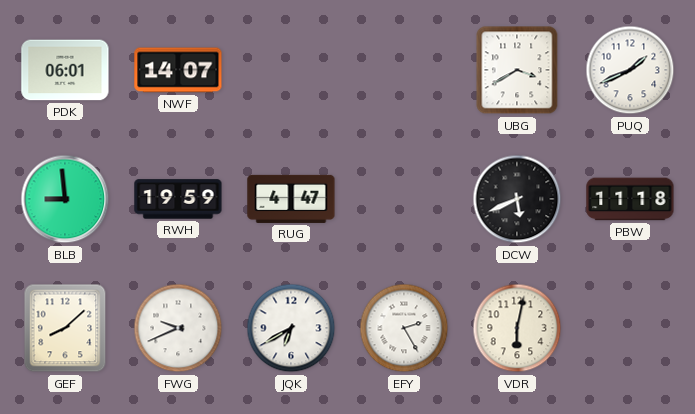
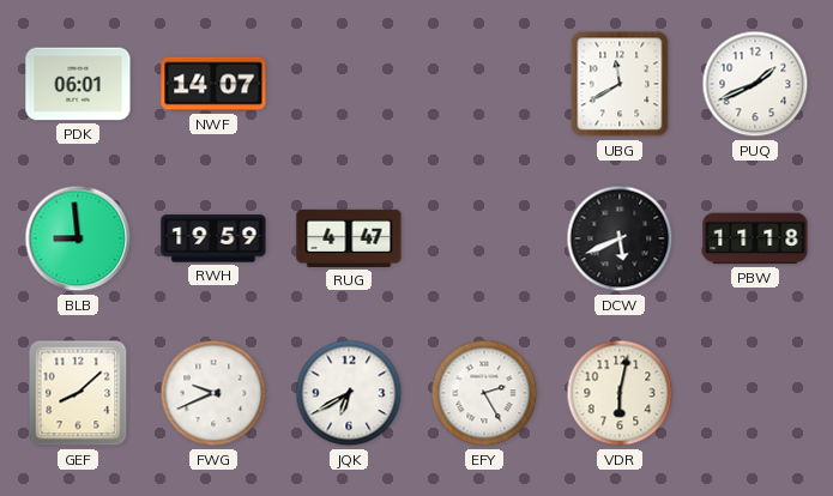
UBG: 3:40 -> 11:40
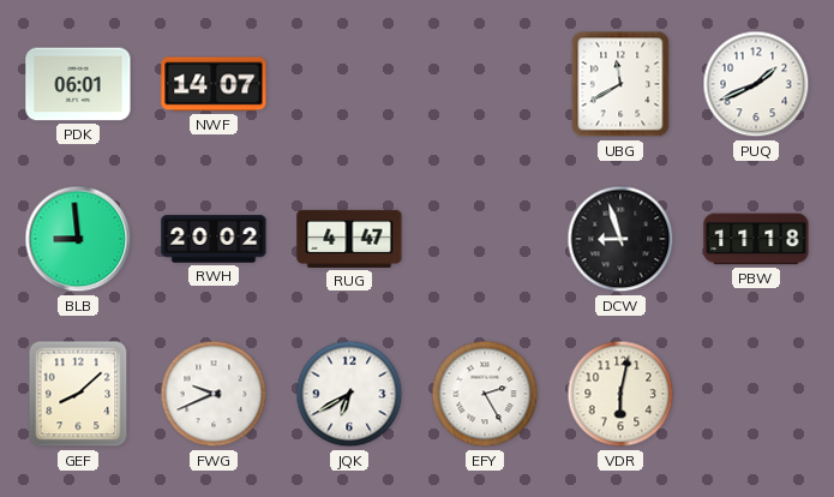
RWH: 19:59 -> 20:02
DCW: 5:41 -> 8:57
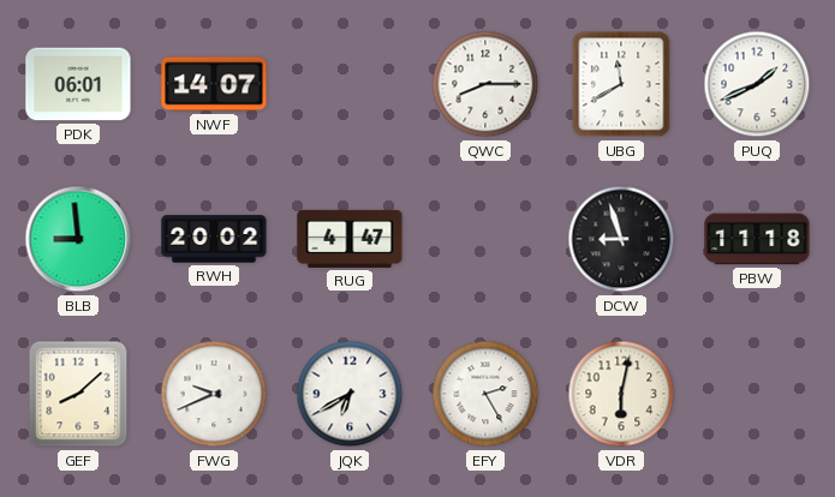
QWC: none -> 8:15
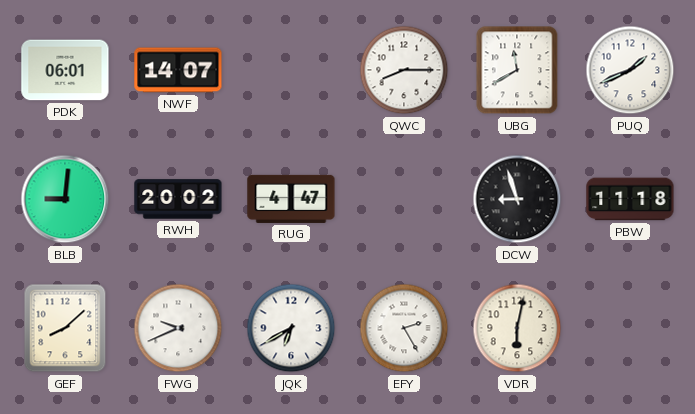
BLB: 8:59 -> 9:01
